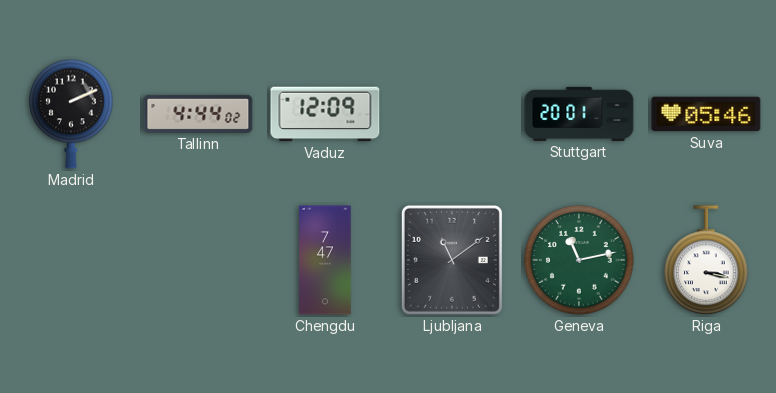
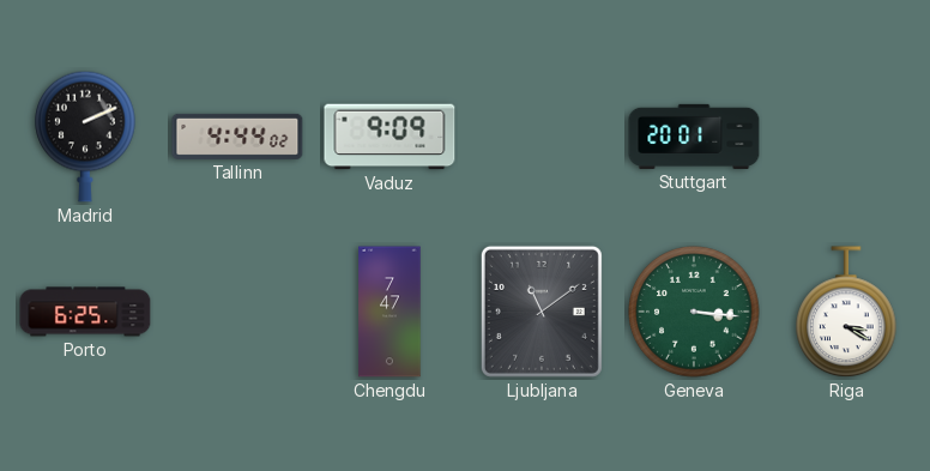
Vaduz: 12:09 -> 9:09
Suva: 05:46 -> none
Porto: none -> 6:25
Geneva: 11:13 -> 3:16
Riga: 3:17 -> 3:20
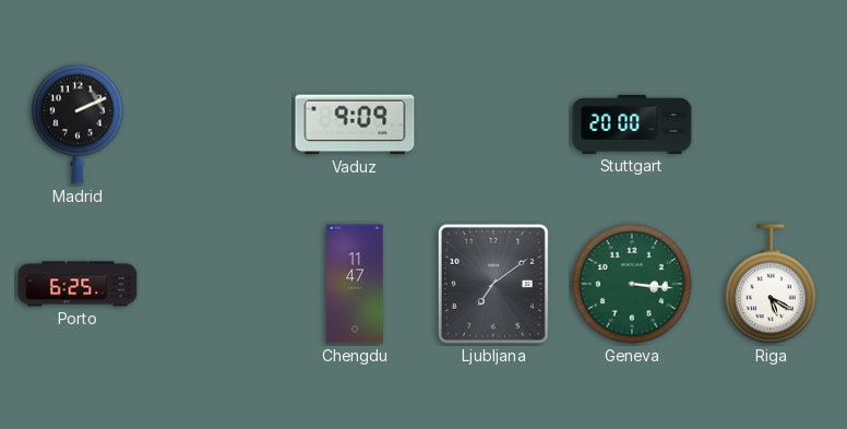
Tallinn: 4:44 -> none
Stuttgart: 20:01 -> 20:00
Chengdu: 7:47 -> 11:47
Ljubljana: 11:09 -> 7:09
Riga: 3:20 -> 5:20
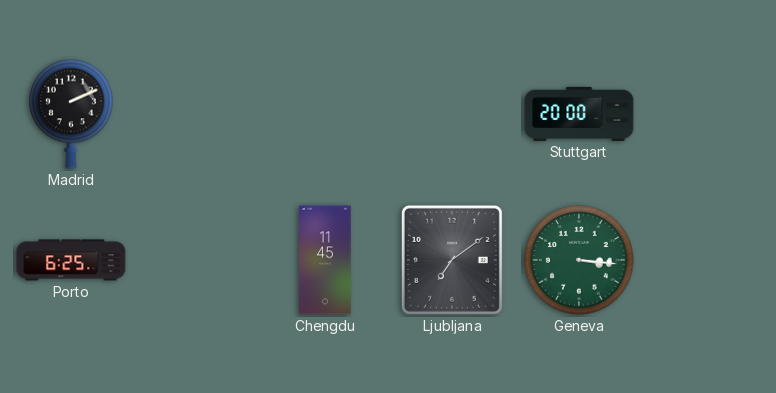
Vaduz: 9:09 -> none
Chengdu: 11:47 -> 11:45
Riga: 5:20 -> none
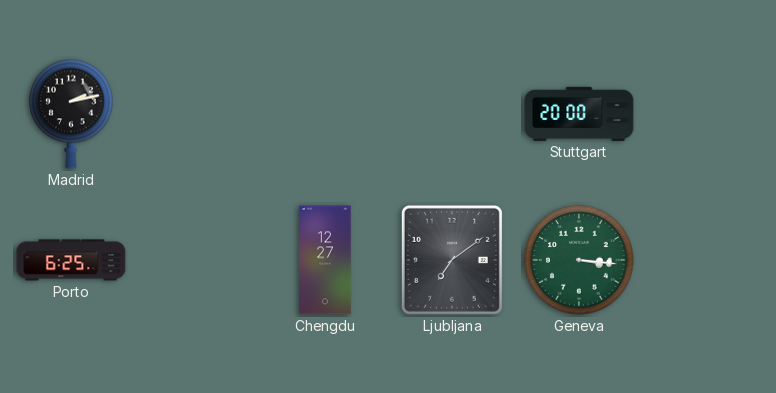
Madrid: 2:11 -> 2:13
Chengdu: 11:45 -> 12:27
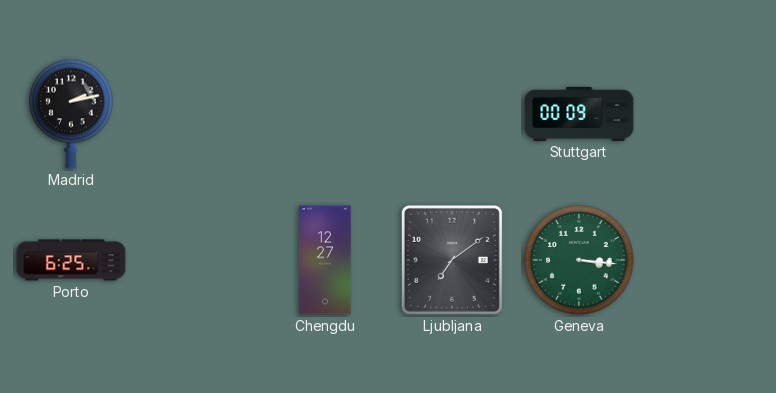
Stuttgart: 20:00 -> 00:09
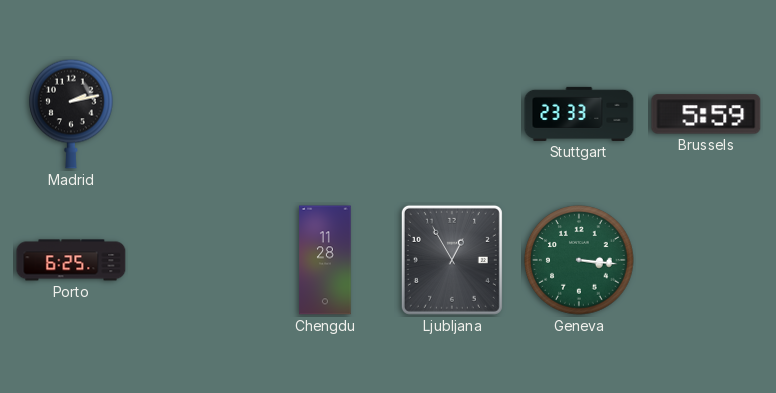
Stuttgart: 00:09 -> 23:33
Brussels: none -> 5:59
Chengdu: 12:27 -> 11:28
Ljubljana: 7:09 -> 12:55
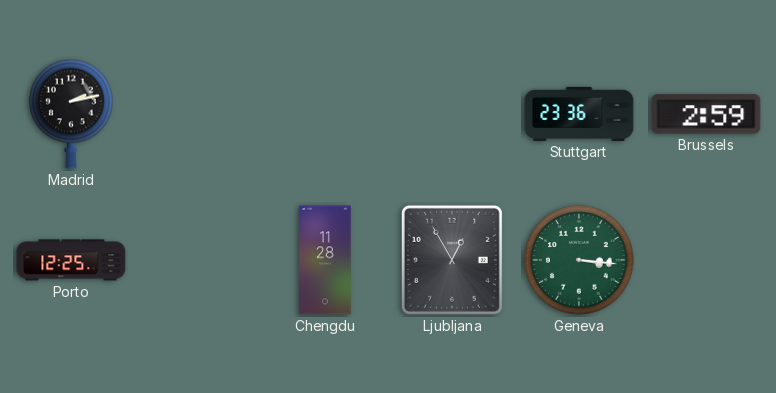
Stuttgart: 23:33 -> 23:36
Brussels: 5:59 -> 2:59
Porto: 6:25 -> 12:25
